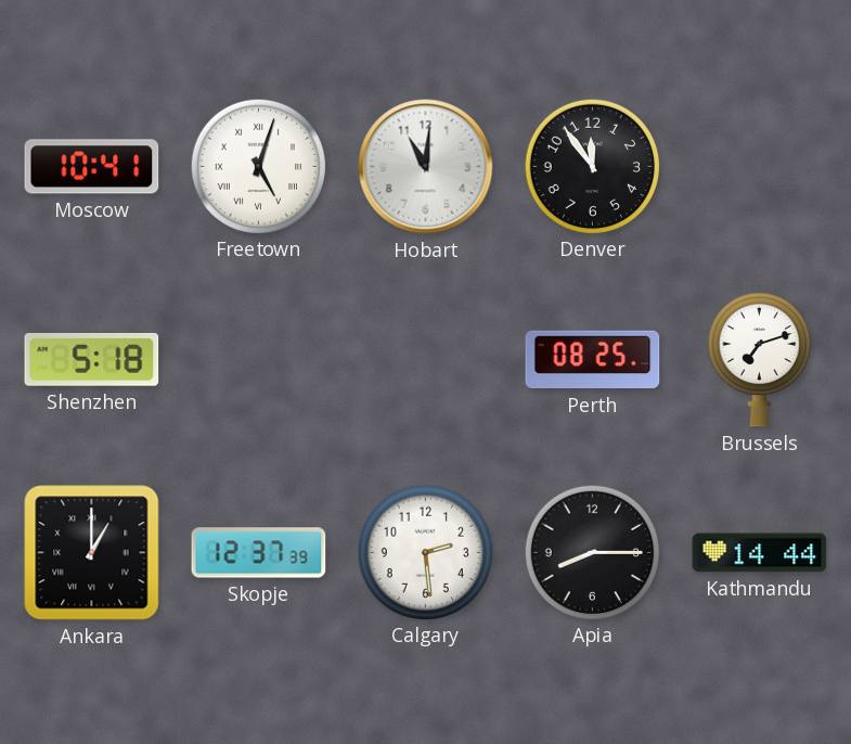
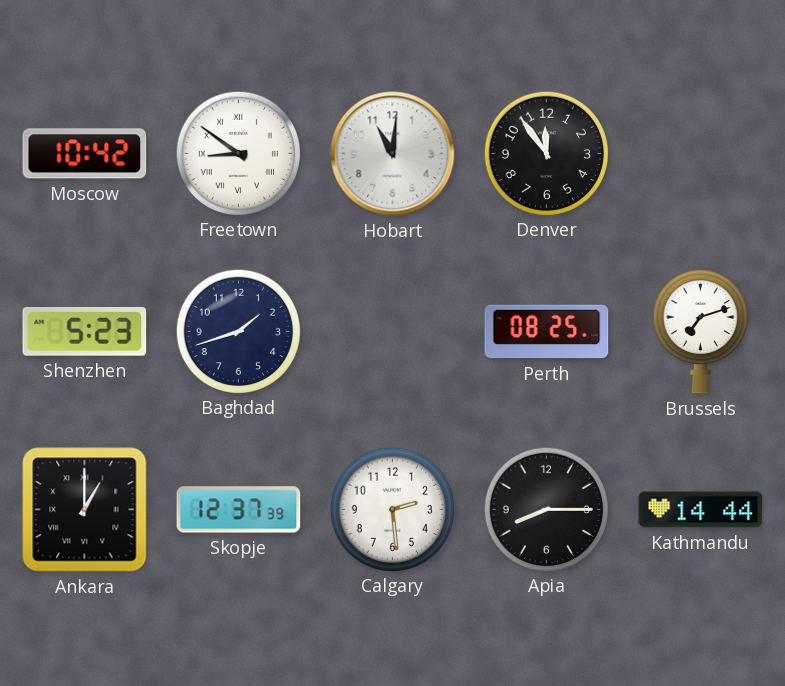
Moscow: 10:41 -> 10:42
Freetown: 5:03 -> 8:51
Shenzhen: 5:18 -> 5:23
Baghdad: none -> 1:42
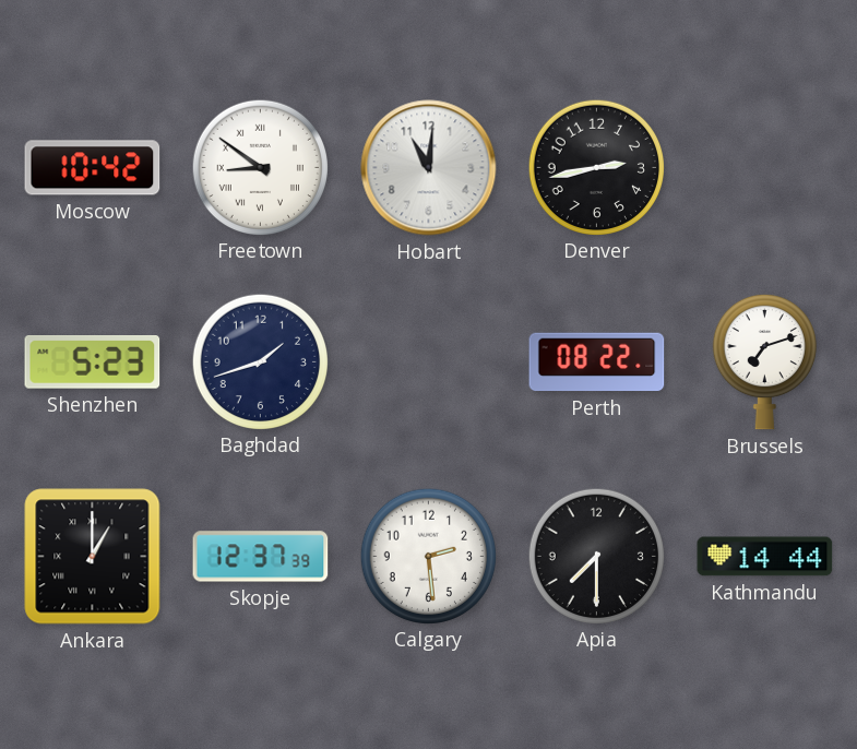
Denver: 11:54 -> 2:43
Perth: 08:25 -> 08:22
Apia: 8:15 -> 7:30
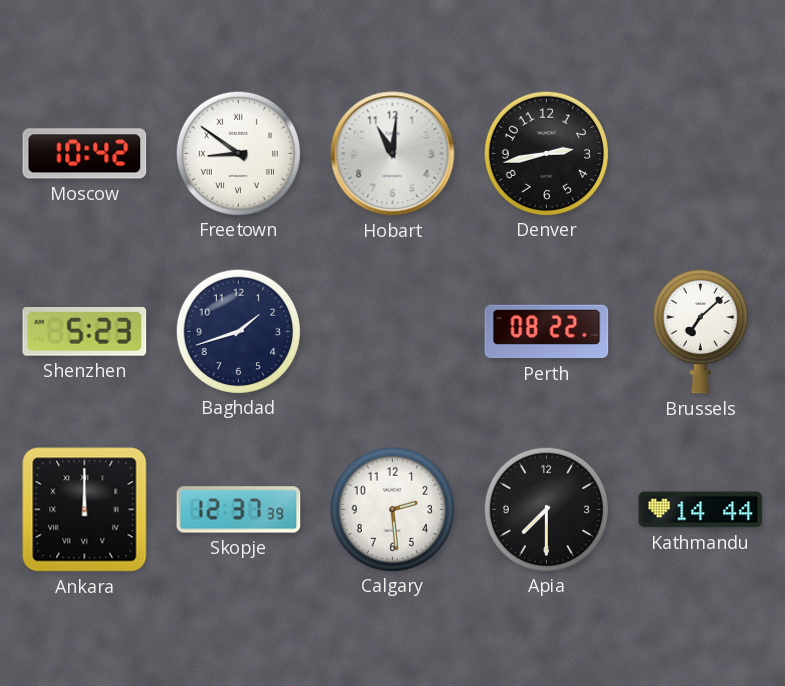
Brussels: 7:12 -> 7:08
Ankara: 1:00 -> 12:00
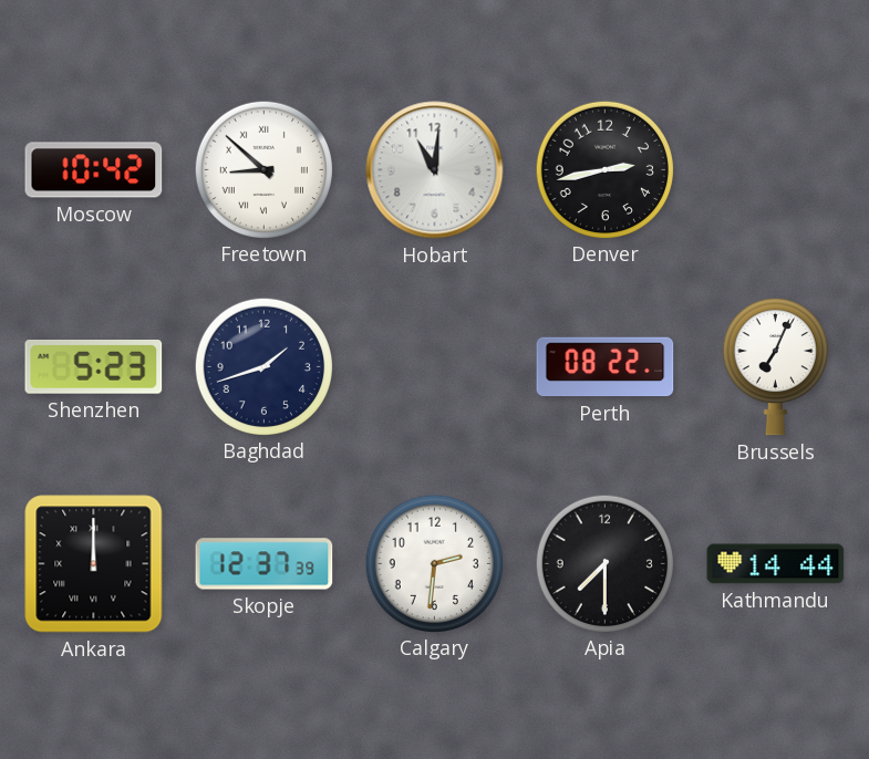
Freetown: 8:51 -> 8:52
Brussels: 7:08 -> 7:04
Calgary: 2:29 -> 2:31
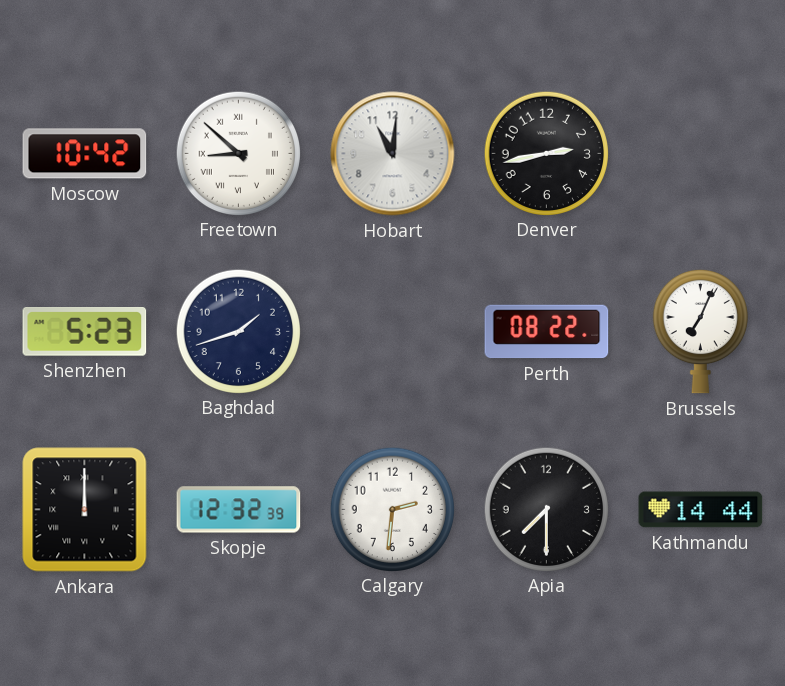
Skopje: 12:37 -> 12:32
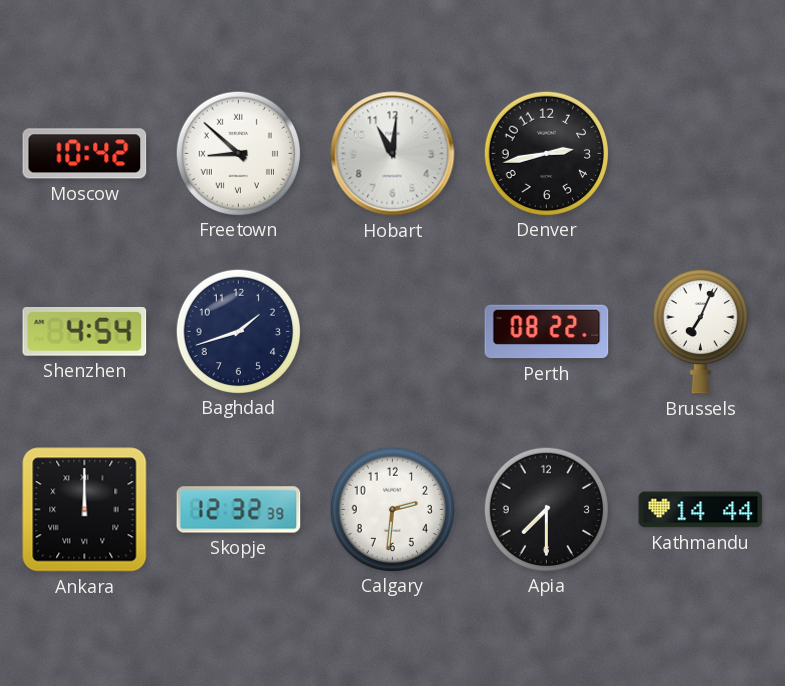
Shenzhen: 5:23 -> 4:54
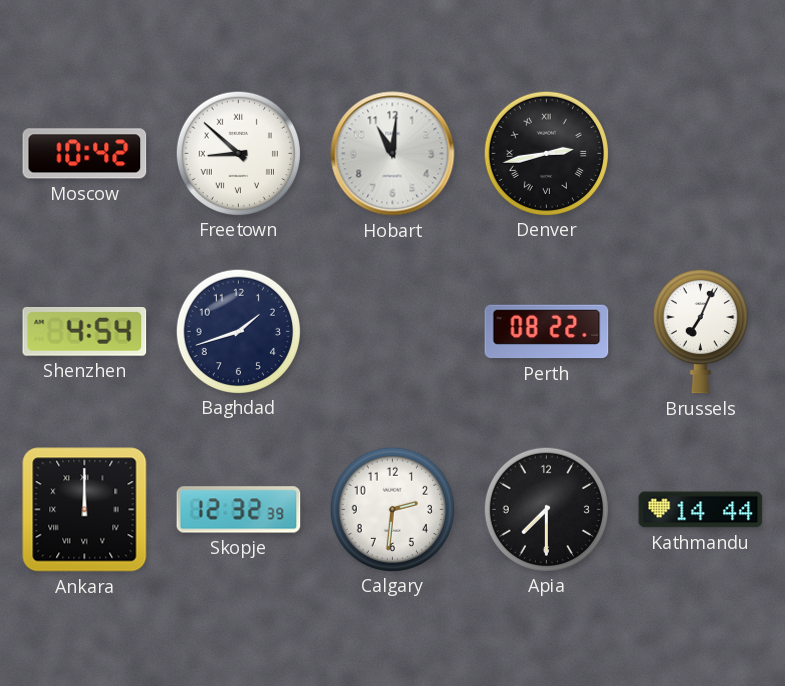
Denver numerals: Arabic -> Roman
